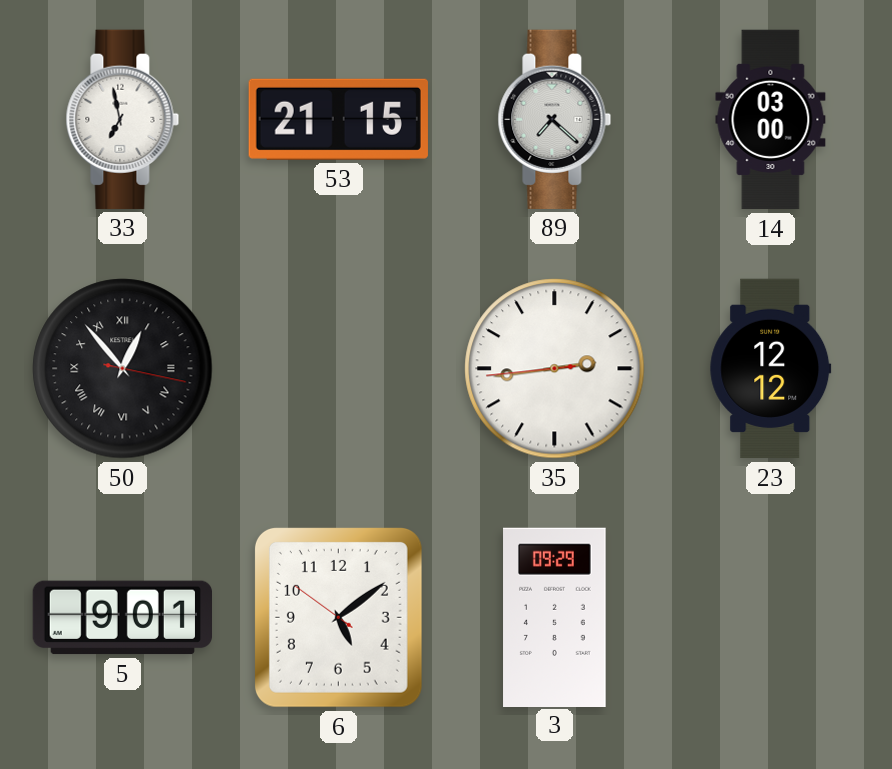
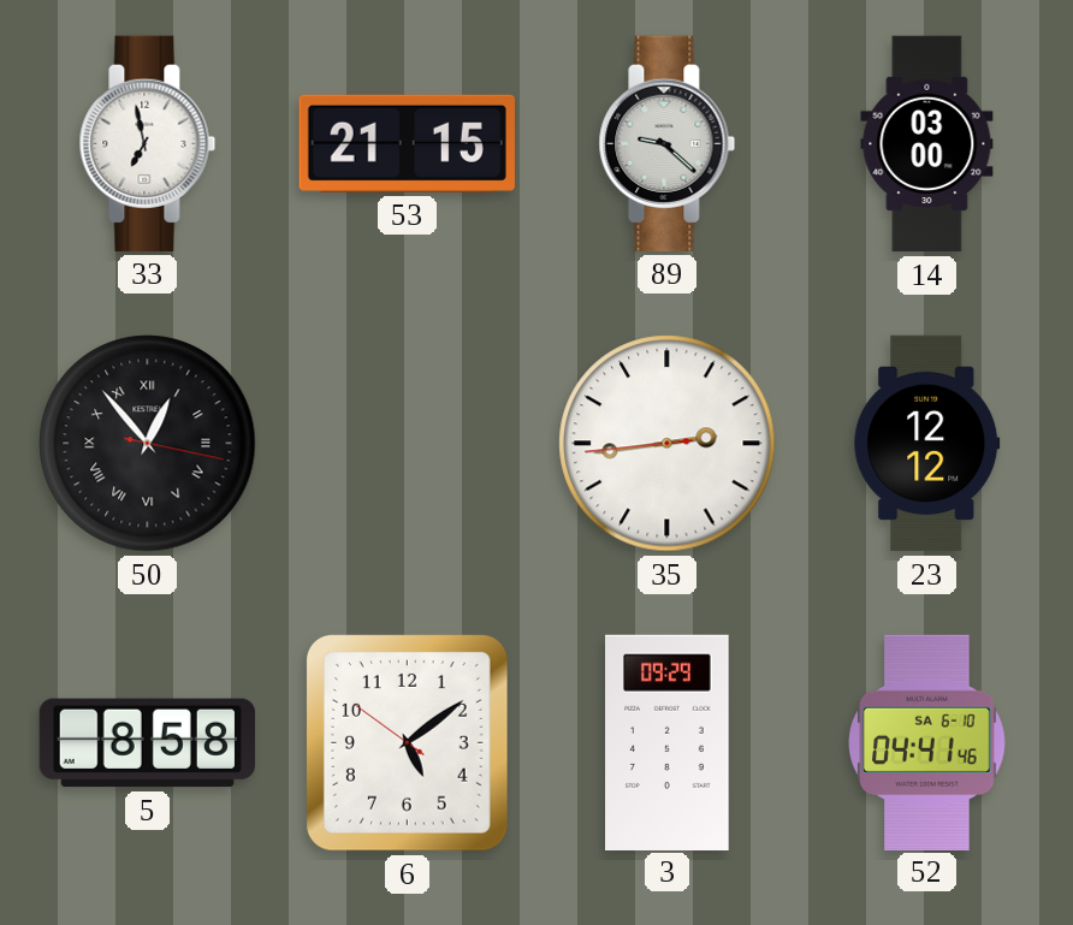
89: 7:22 -> 9:22
5: 9:01 -> 8:58
52: none -> 04:41
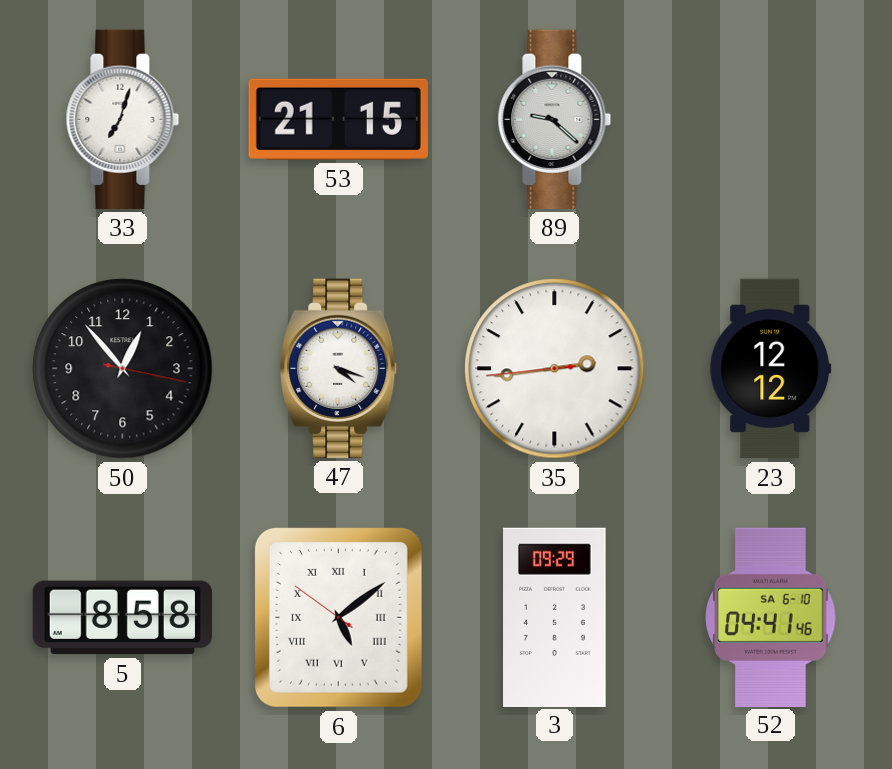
33: 6:58 -> 7:03
14: 03:00 -> none
50 numerals: Roman -> Arabic
47: none -> 4:18
6 numerals: Arabic -> Roman
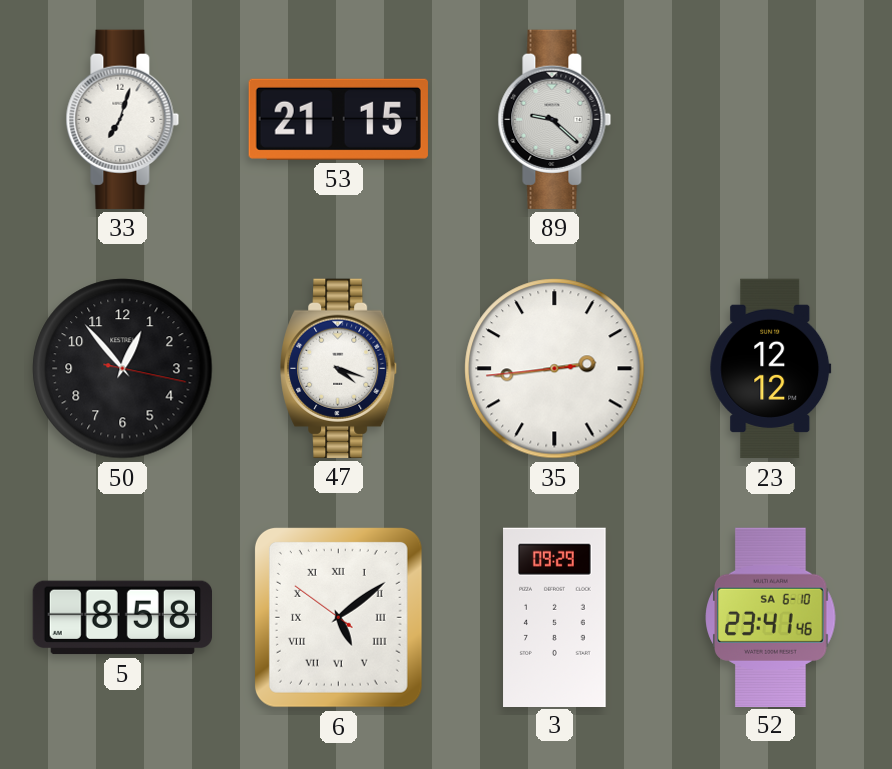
52: 04:41 -> 23:41
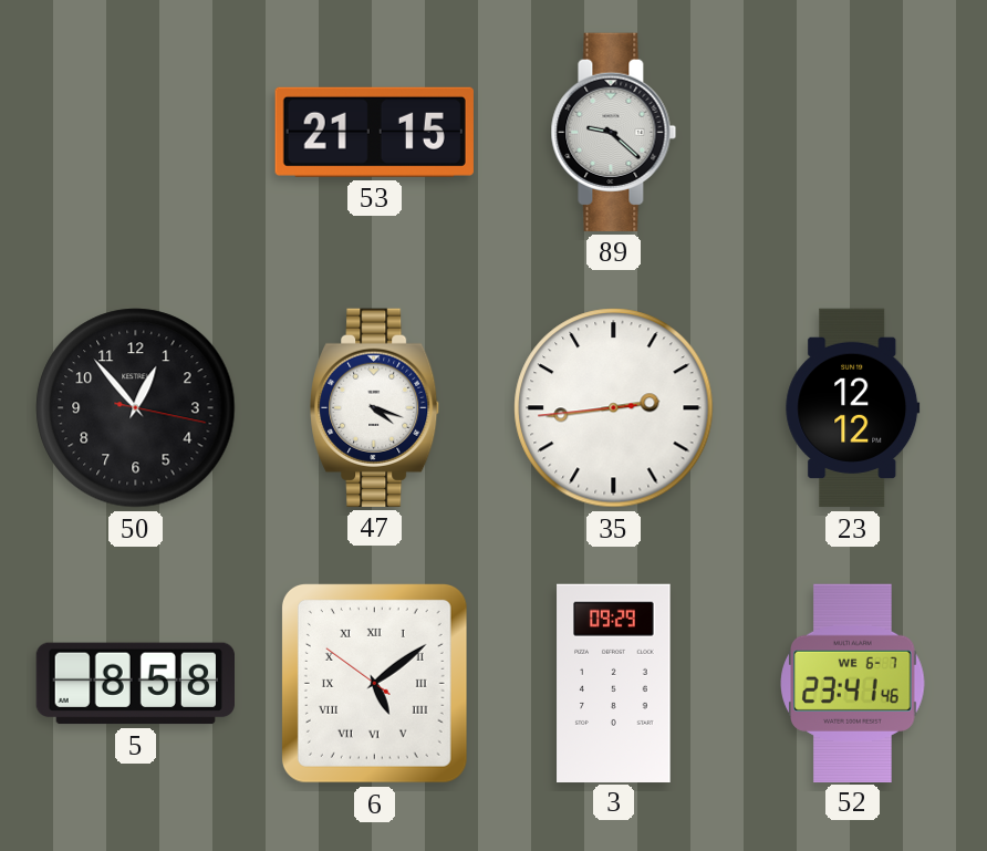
33: 7:03 -> none
52 date: SA 6-10 -> WE 6-7
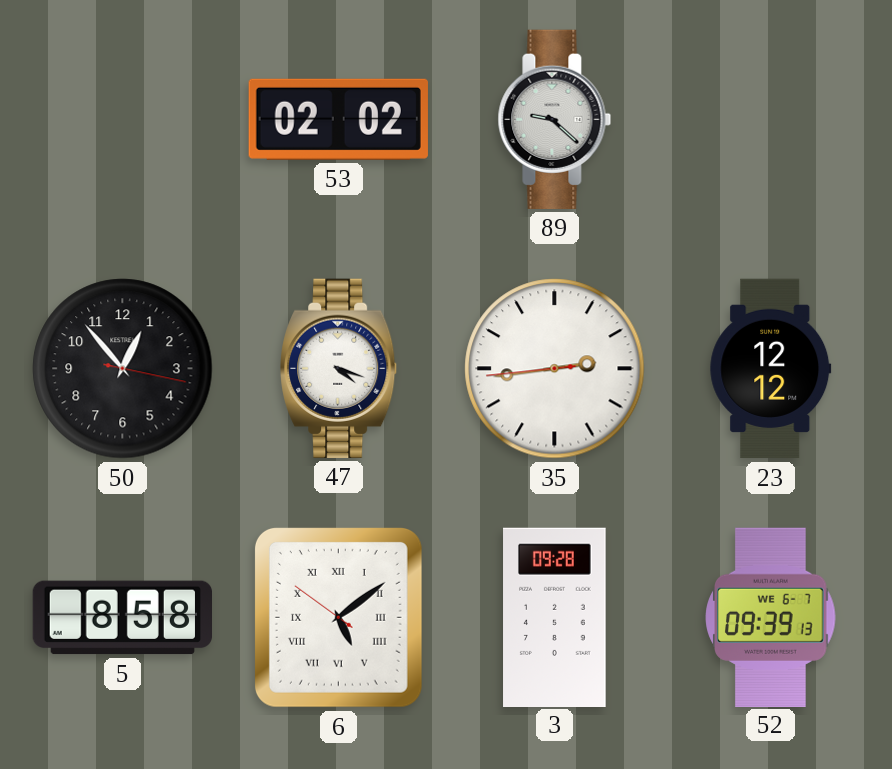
53: 21:15 -> 02:02
3: 09:29 -> 09:28
52: 23:41 -> 09:39
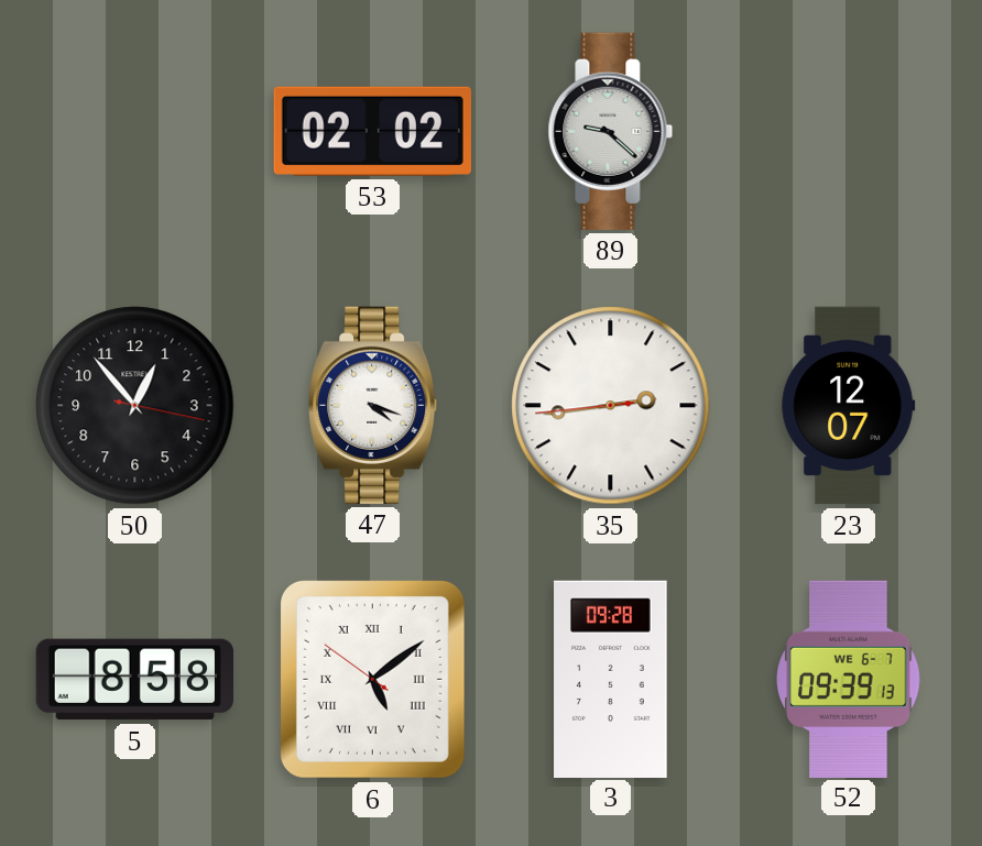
23: 12:12 -> 12:07
